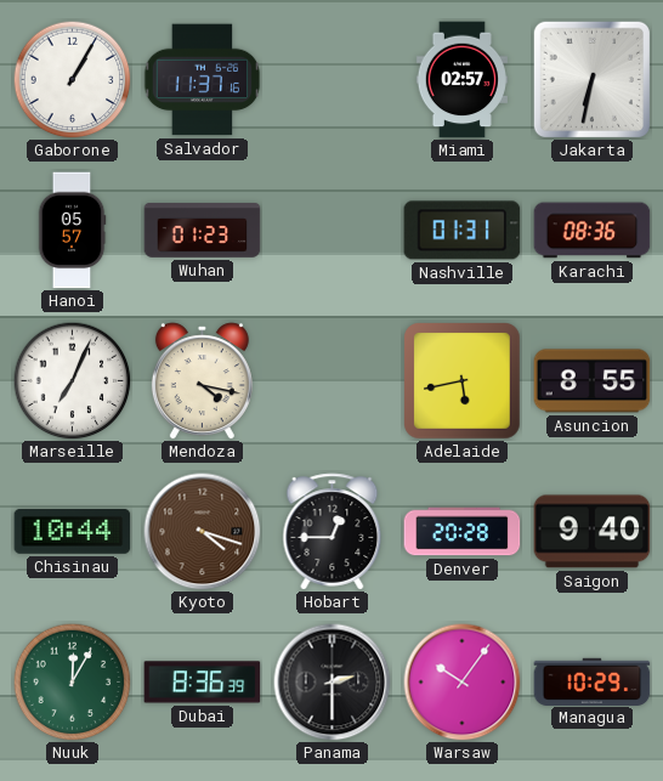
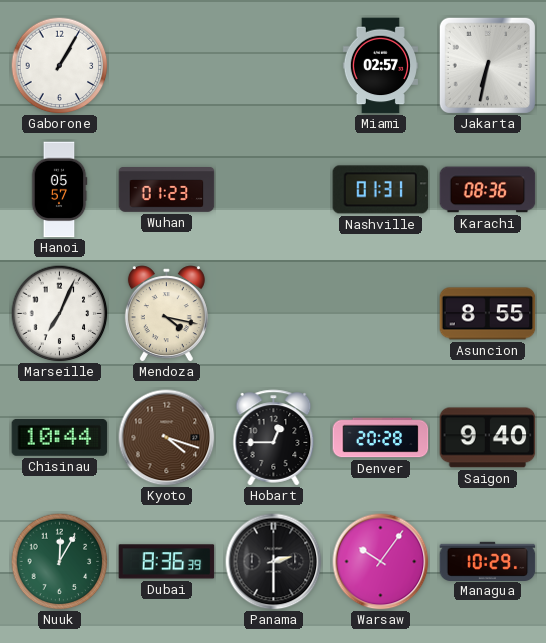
Salvador: 11:37 -> none
Adelaide: 5:43 -> none
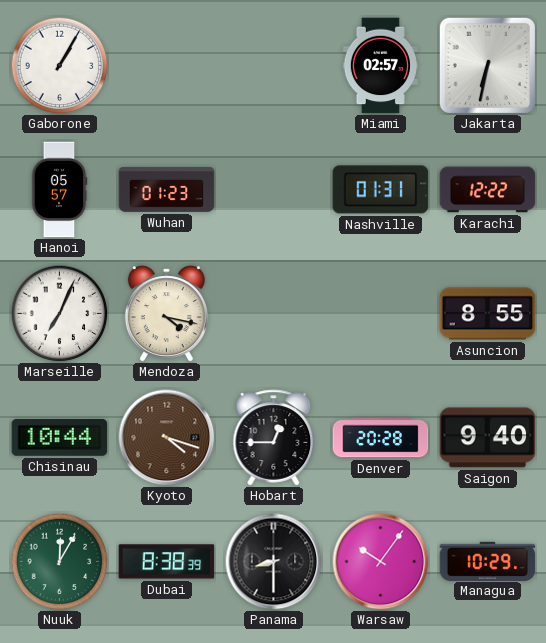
Karachi: 08:36 -> 12:22
Dubai: 8:36 -> 8:38
Panama: 2:30 -> 8:30
